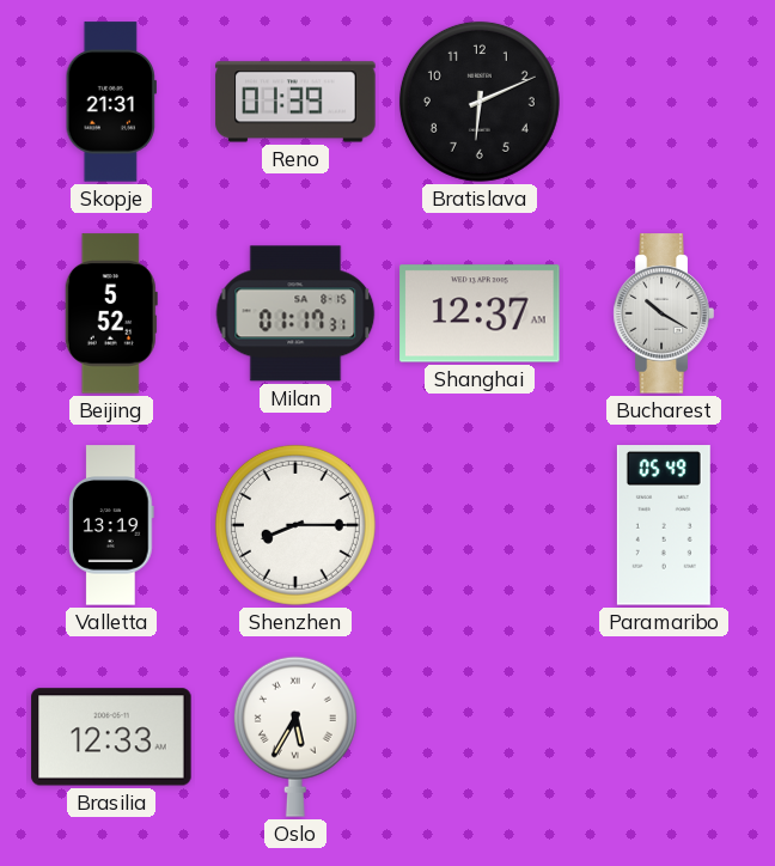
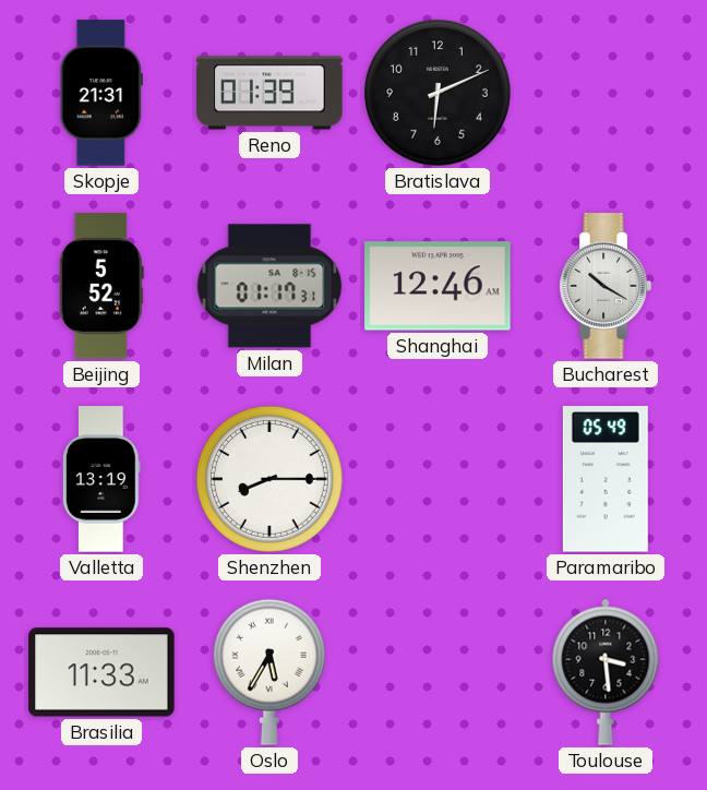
Shanghai: 12:37 -> 12:46
Brasilia: 12:33 -> 11:33
Toulouse: none -> 3:29
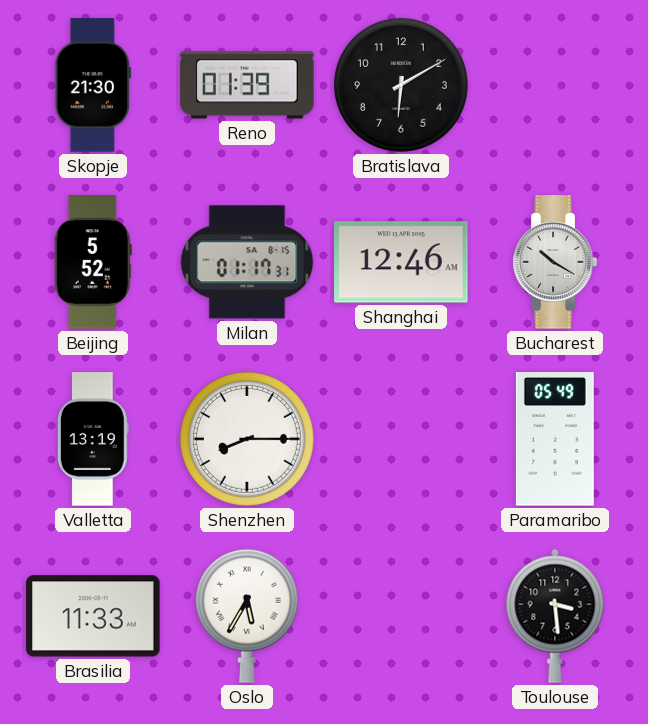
Skopje: 21:31 -> 21:30
Bratislava: 6:11 -> 6:10
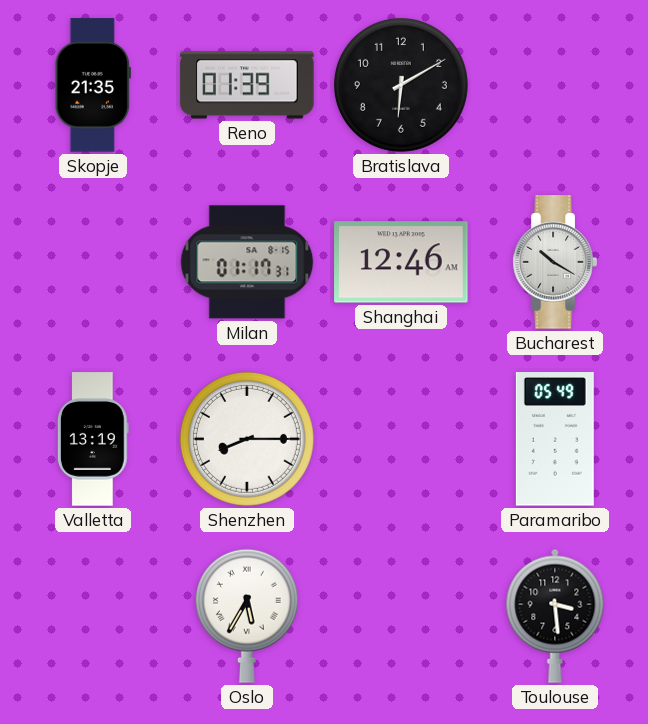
Skopje: 21:30 -> 21:35
Beijing: 5:52 -> none
Brasilia: 11:33 -> none
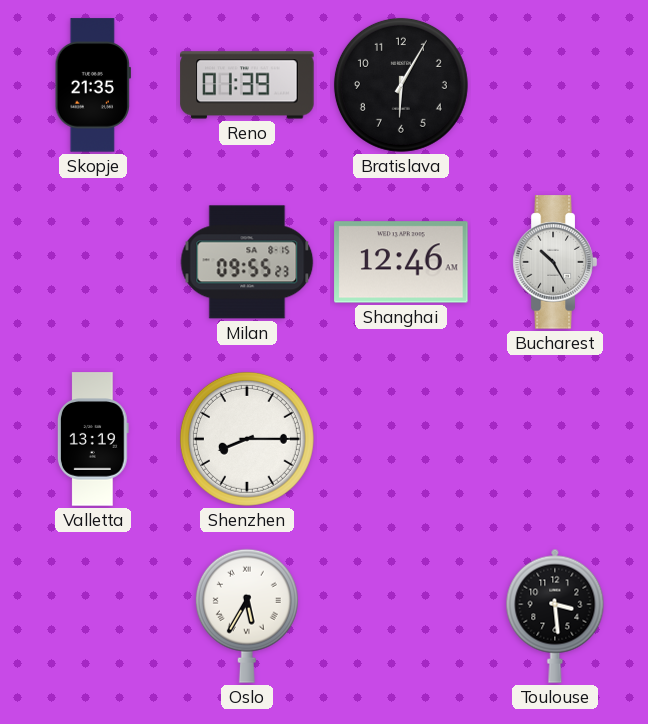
Bratislava: 6:10 -> 6:05
Milan: 01:17 -> 09:55
Bucharest: 10:20 -> 10:25
Paramaribo: 05:49 -> none
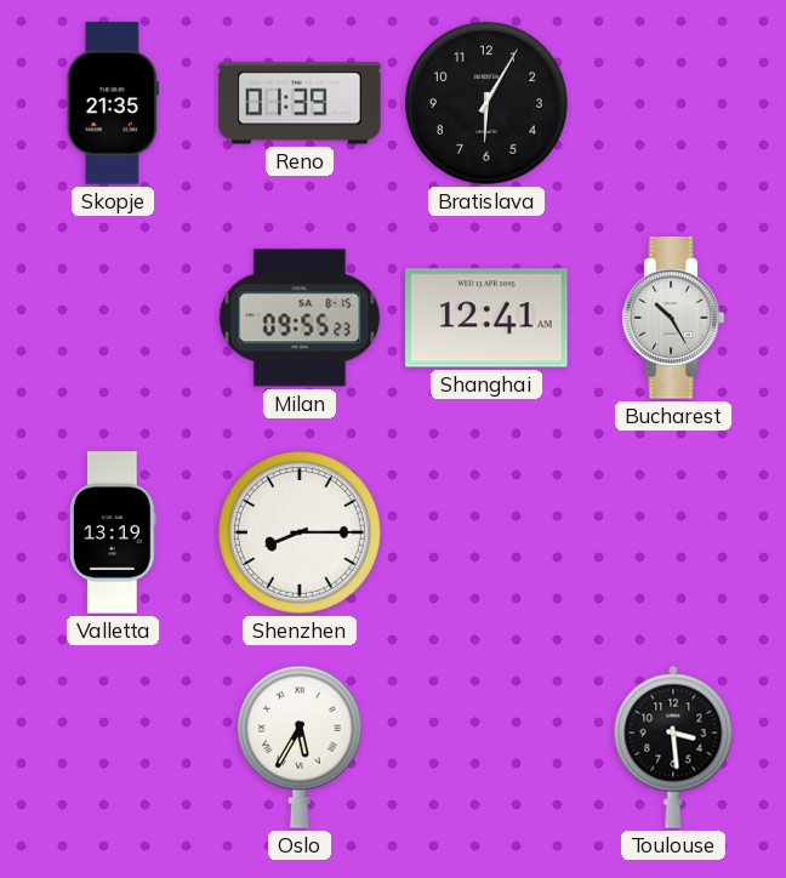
Shanghai: 12:46 -> 12:41
